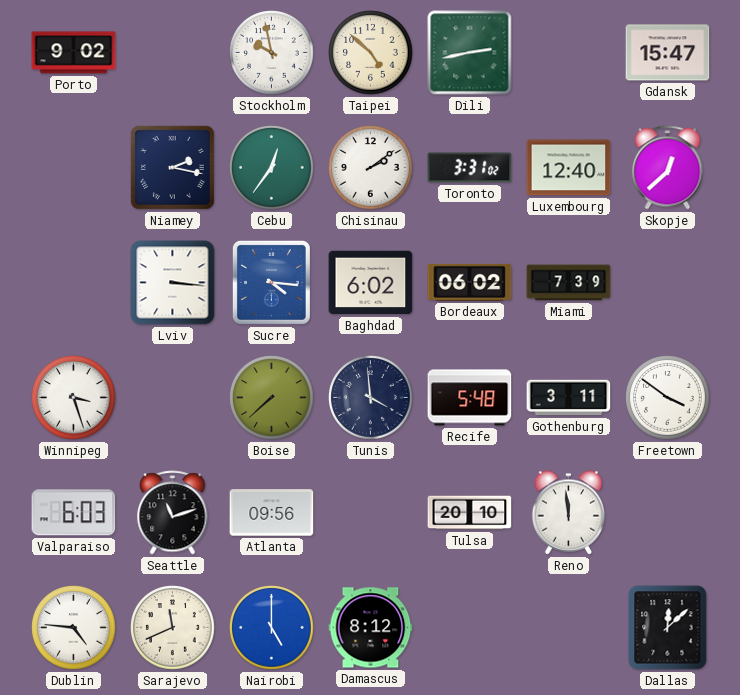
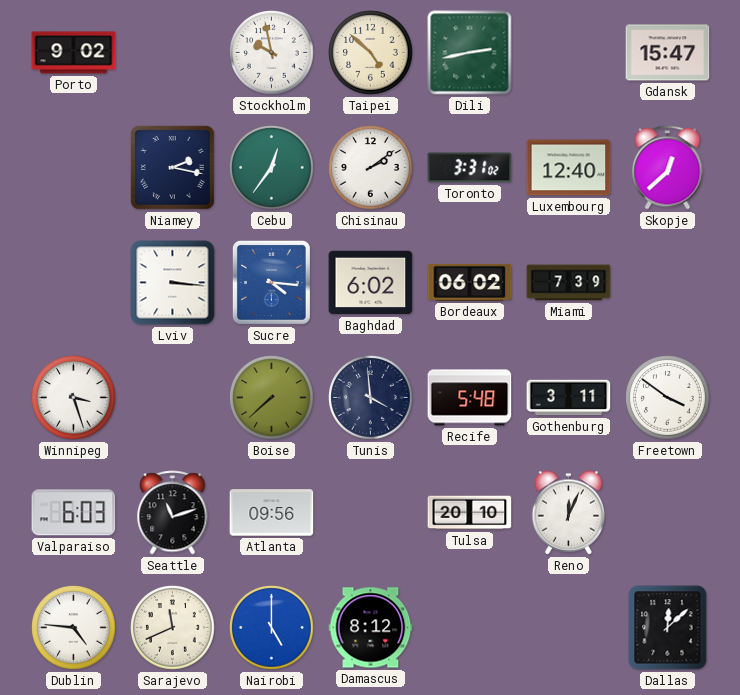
Reno: 11:59 -> 12:04
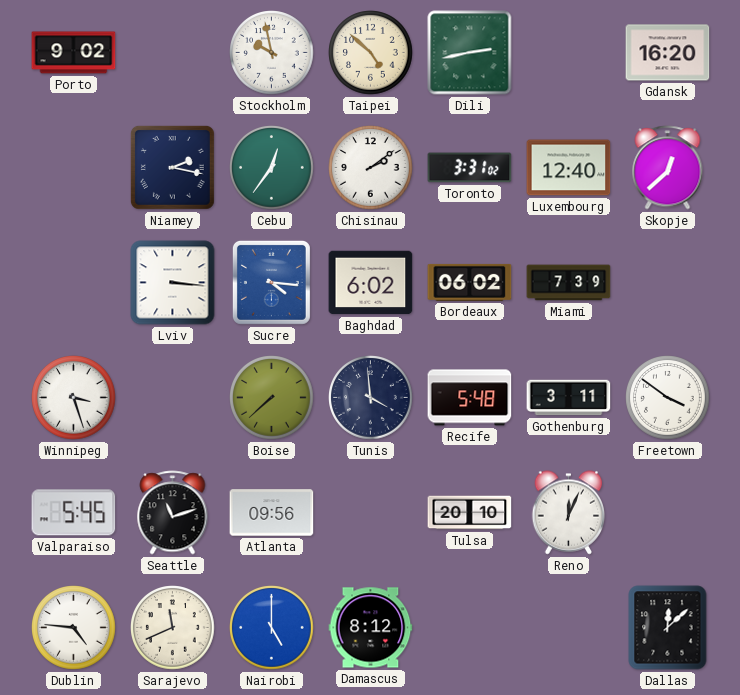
Gdansk: 15:47 -> 16:20
Valparaiso: 6:03 -> 5:45
